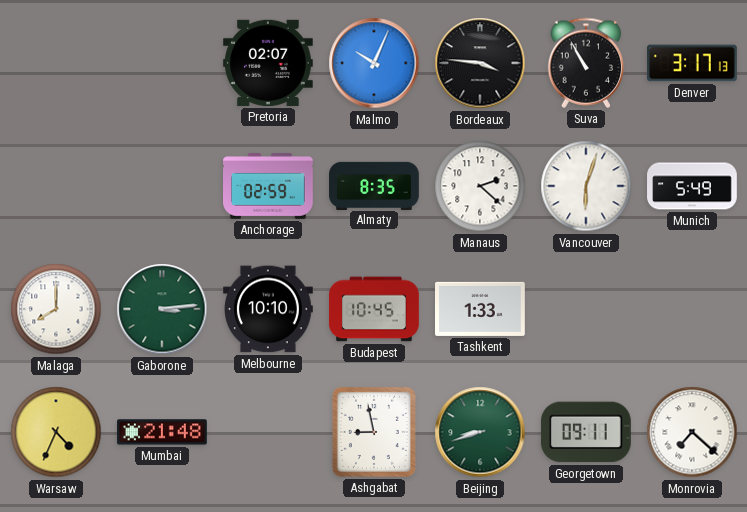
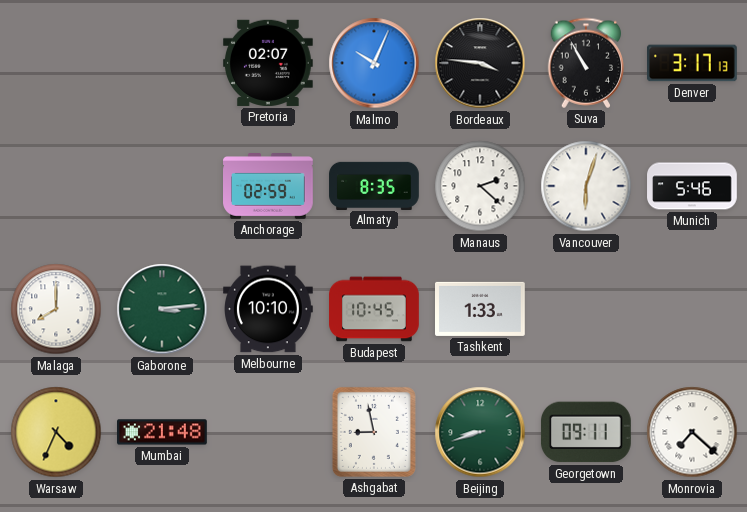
Munich: 5:49 -> 5:46
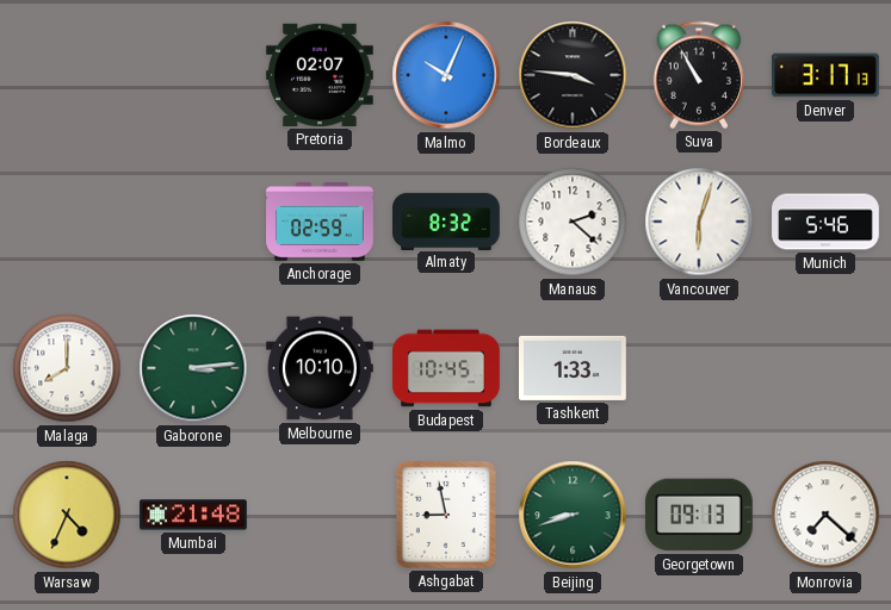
Almaty: 8:35 -> 8:32
Georgetown: 09:11 -> 09:13
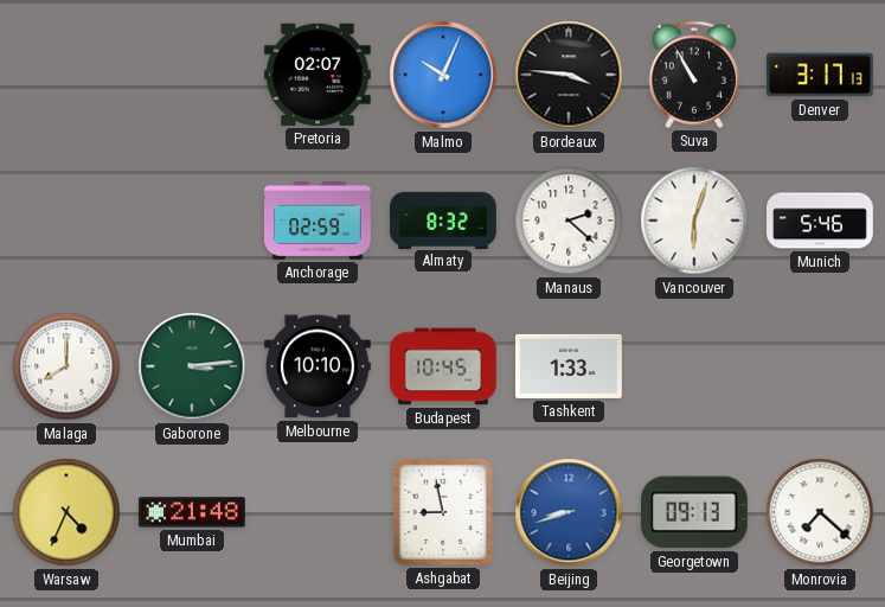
Beijing dial: green -> blue
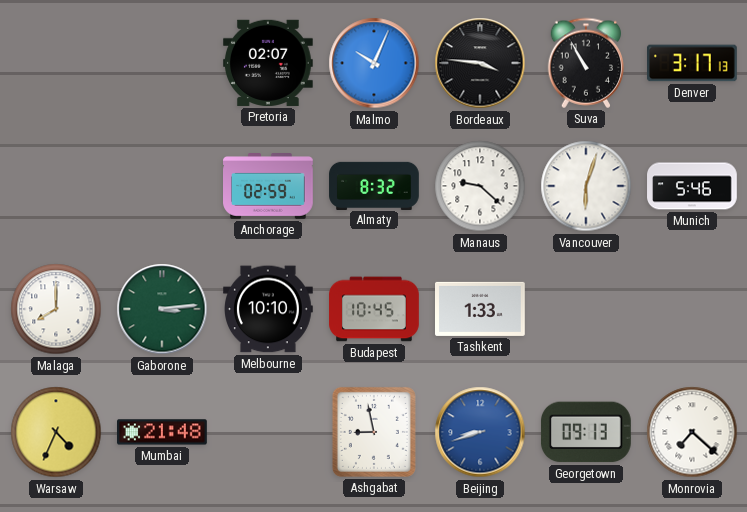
Manaus: 2:22 -> 9:22
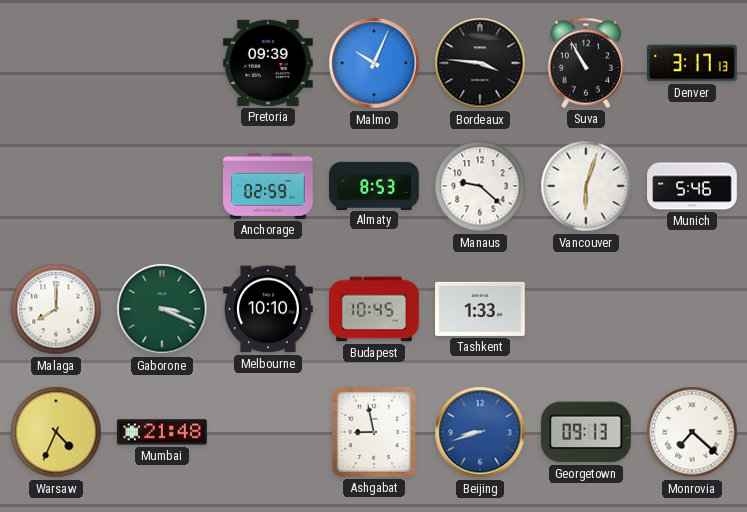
Pretoria: 02:07 -> 09:39
Almaty: 8:32 -> 8:53
Gaborone: 3:14 -> 3:19
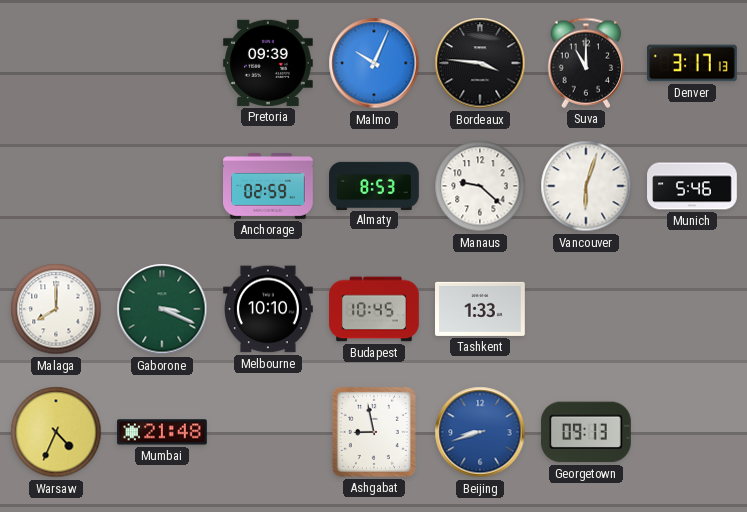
Suva: 10:55 -> 11:00
Monrovia: 7:22 -> none
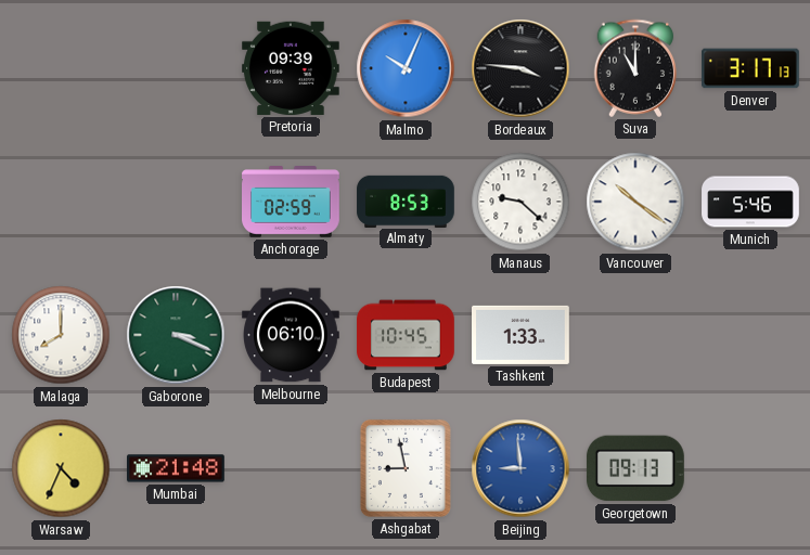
Vancouver: 6:03 -> 10:21
Melbourne: 10:10 -> 06:10
Beijing: 8:42 -> 8:59
